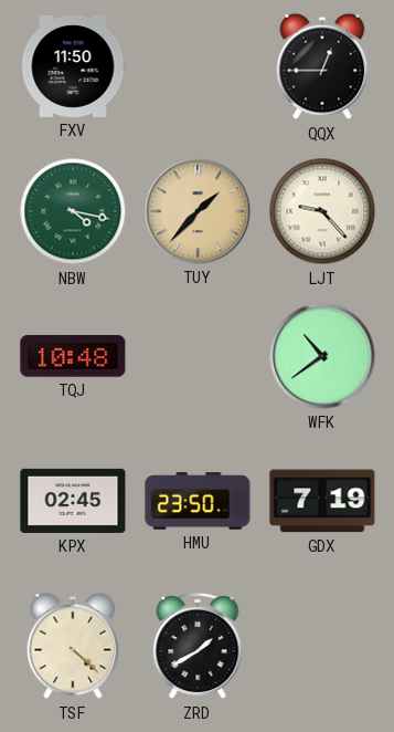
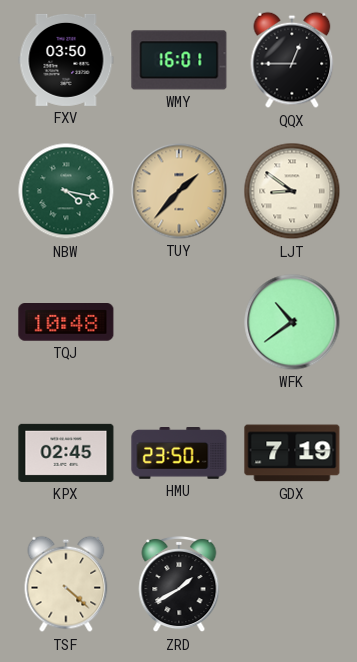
FXV: 11:50 -> 03:50
WMY: none -> 16:01
LJT: 9:23 -> 8:51
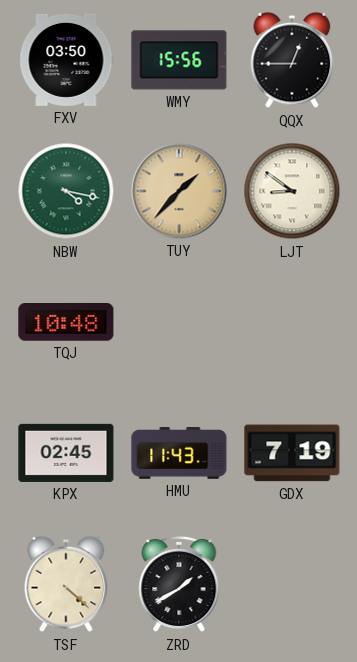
WMY: 16:01 -> 15:56
WFK: 10:39 -> none
HMU: 23:50 -> 11:43
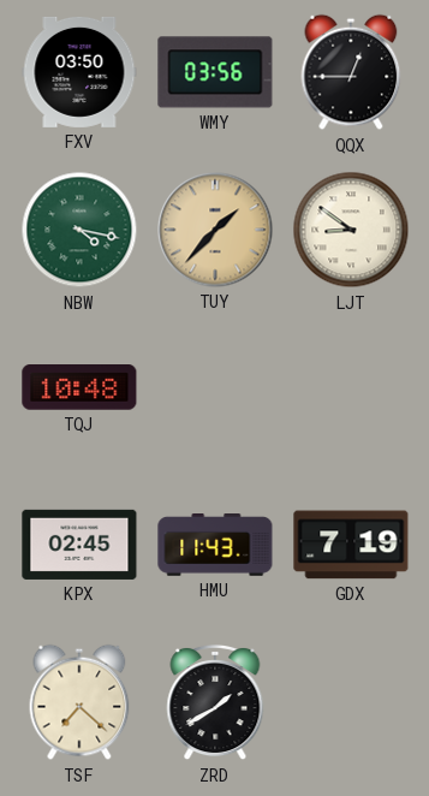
WMY: 15:56 -> 03:56
TSF: 4:22 -> 7:22
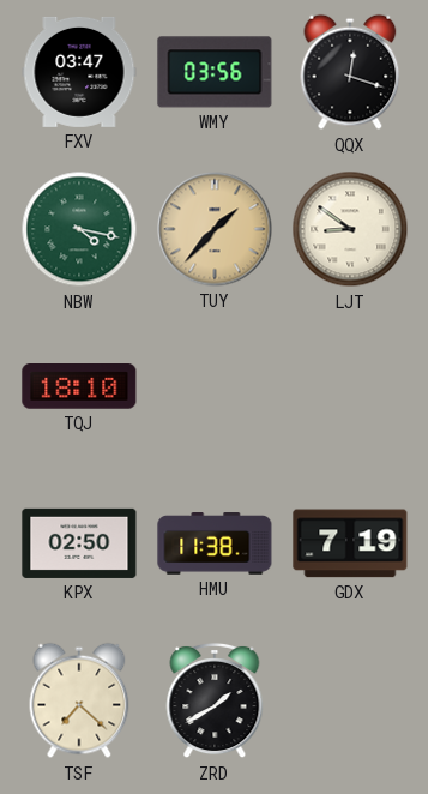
FXV: 03:50 -> 03:47
QQX: 12:45 -> 12:18
TQJ: 10:48 -> 18:10
KPX: 02:45 -> 02:50
HMU: 11:43 -> 11:38
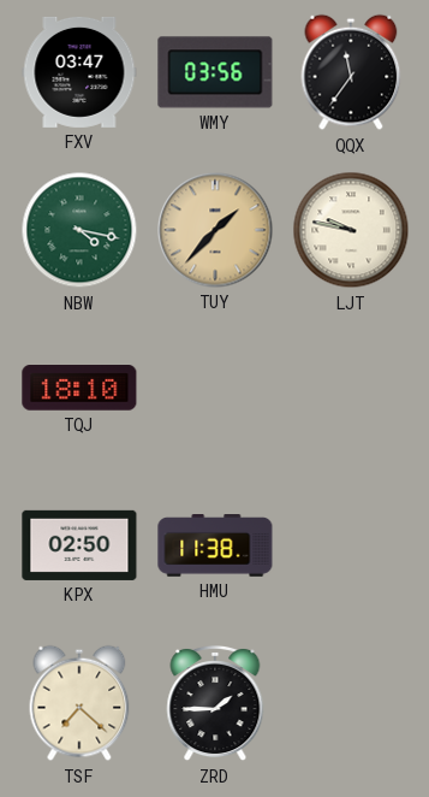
QQX: 12:18 -> 11:36
LJT: 8:51 -> 9:47
GDX: 7:19 -> none
ZRD: 1:40 -> 1:45
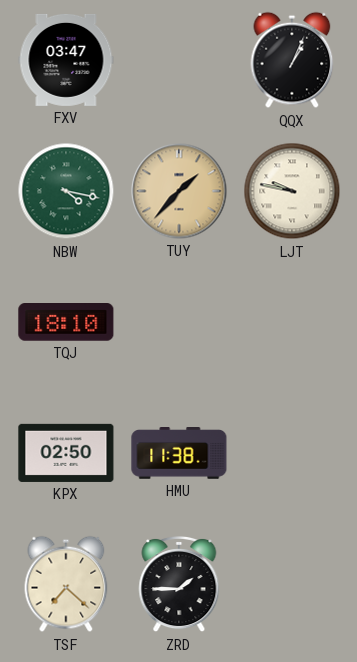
WMY: 03:56 -> none
QQX: 11:36 -> 1:04
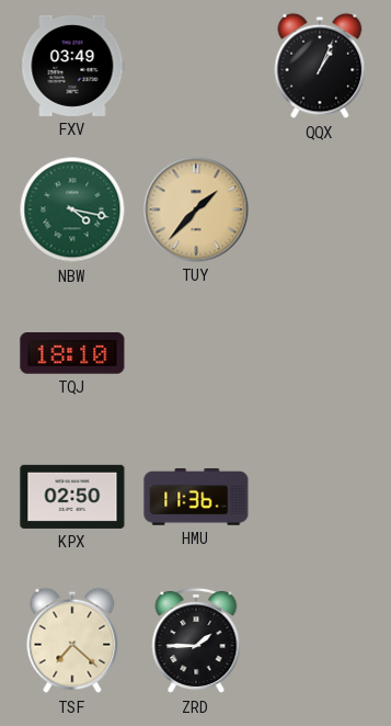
FXV: 03:47 -> 03:49
LJT: 9:47 -> none
HMU: 11:38 -> 11:36
